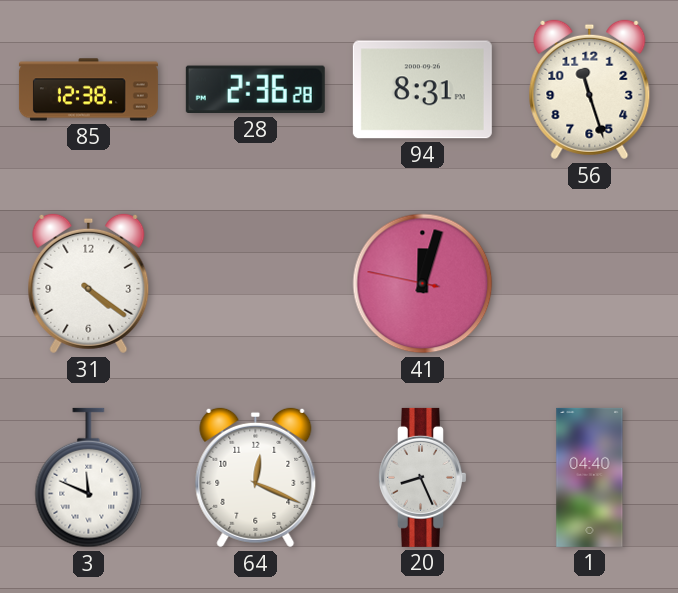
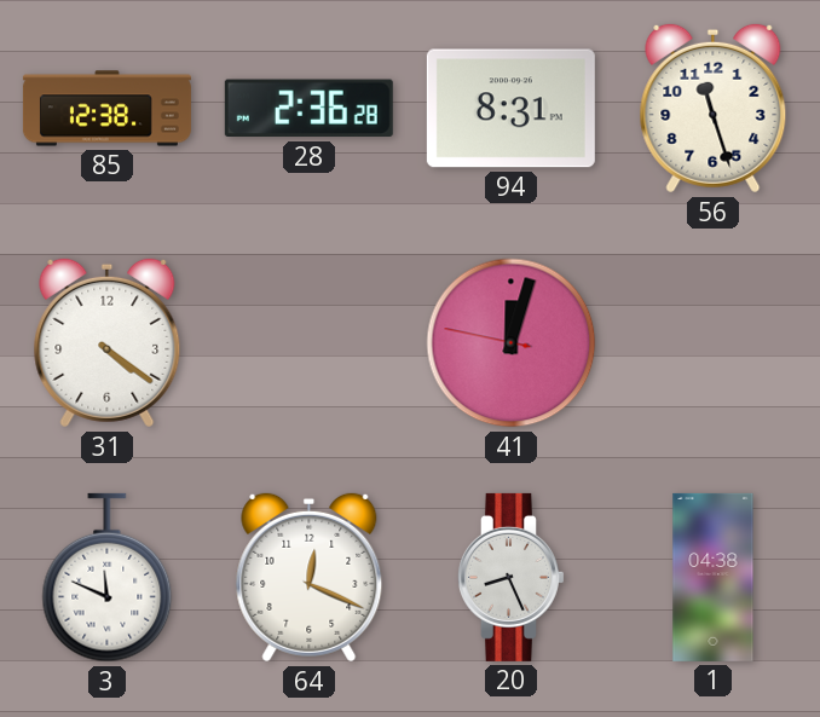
1: 04:40 -> 04:38
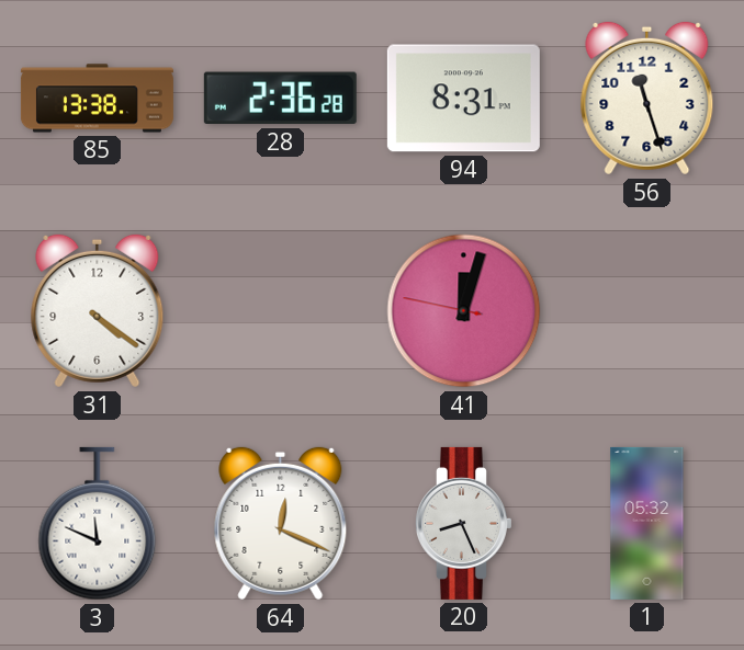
85: 12:38 -> 13:38
1: 04:38 -> 05:32
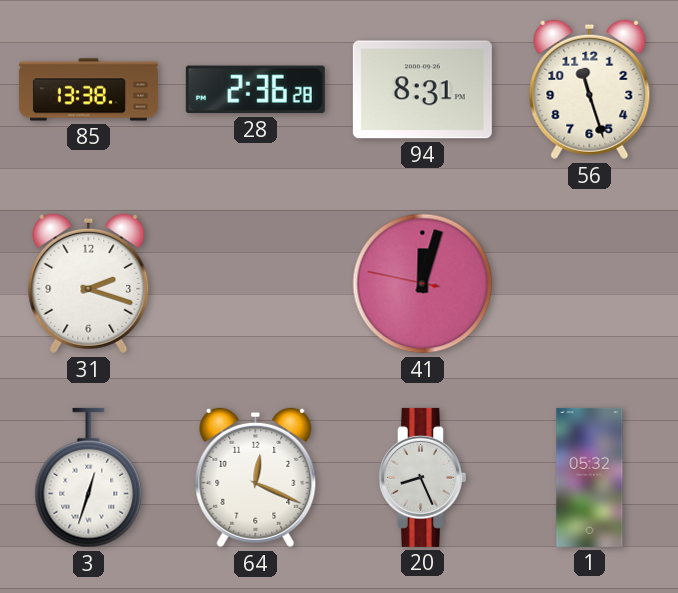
31: 4:21 -> 2:18
3: 11:49 -> 12:33
